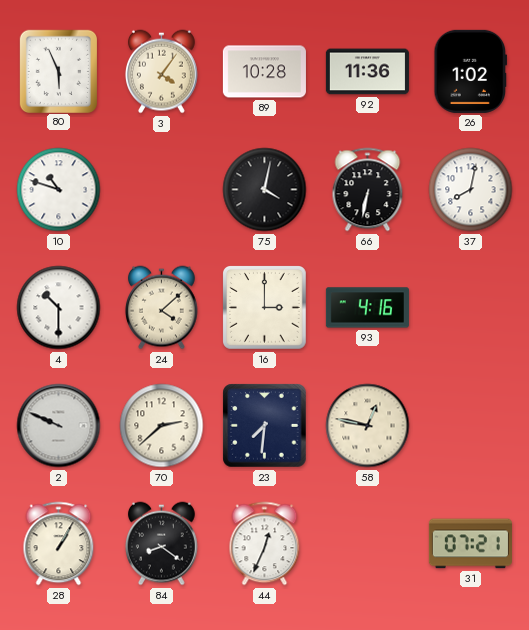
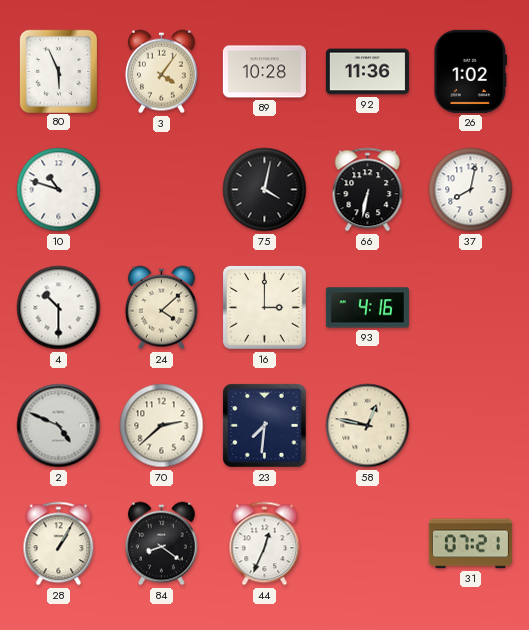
2: 9:49 -> 4:49
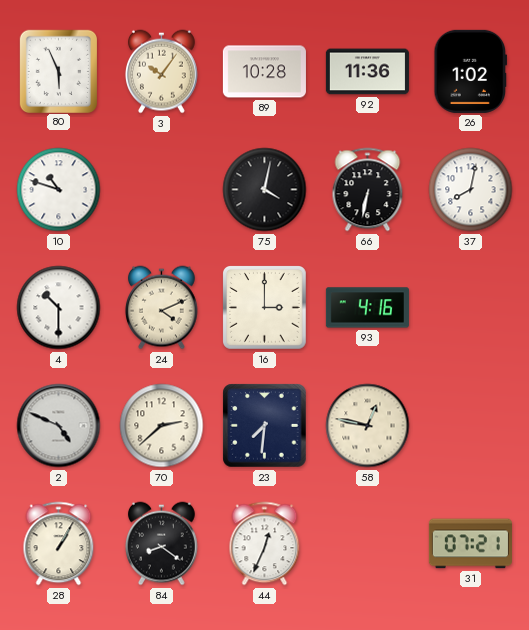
3: 4:06 -> 10:06
24: 4:08 -> 4:11
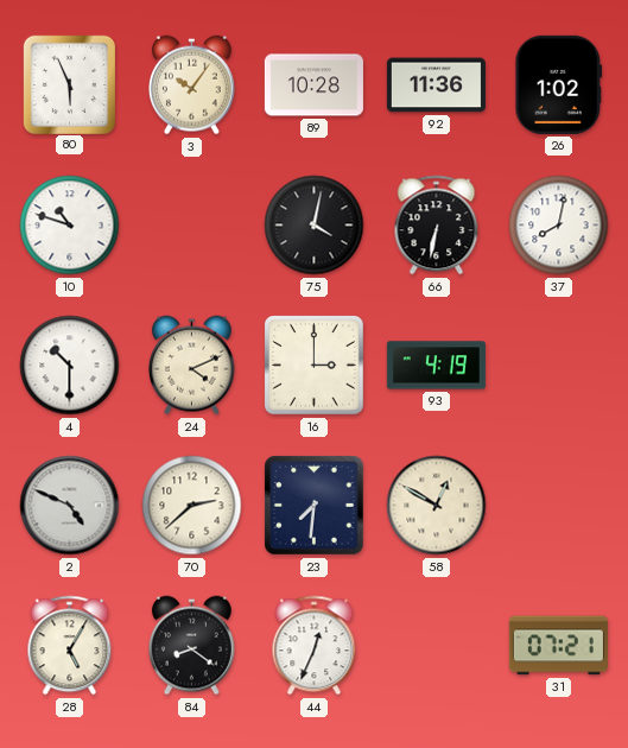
93: 4:16 -> 4:19
58: 12:47 -> 12:50
28: 1:05 -> 5:05
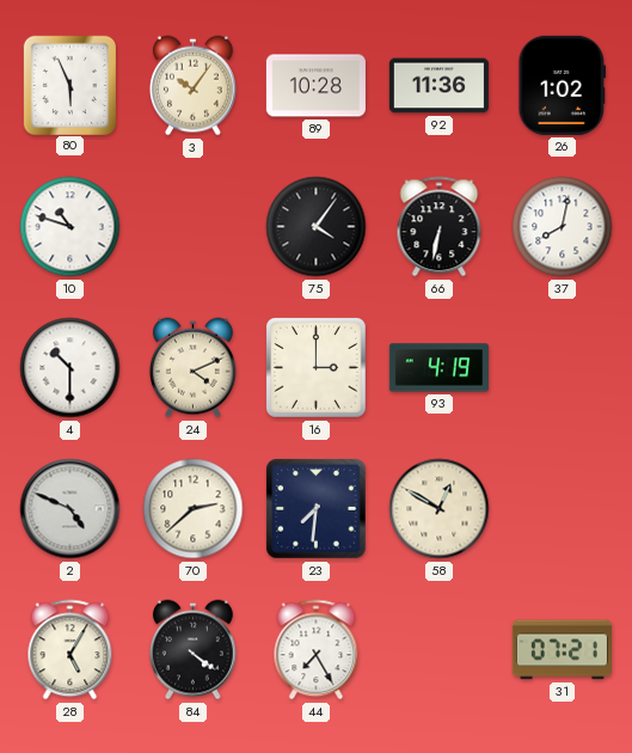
75: 4:02 -> 4:06
84: 8:21 -> 4:21
44: 12:34 -> 7:25
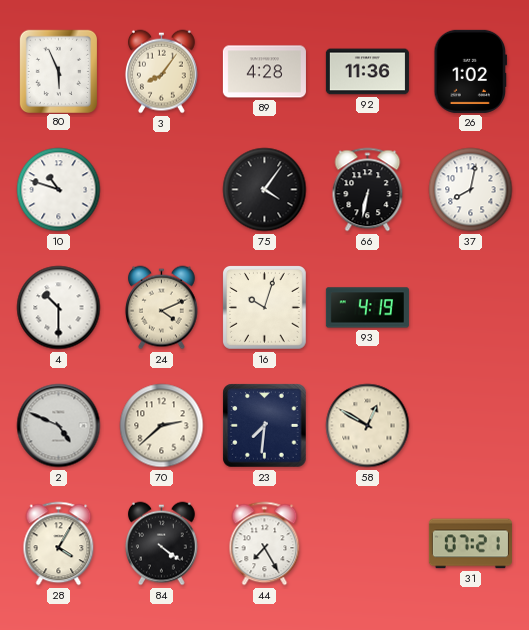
3: 10:06 -> 8:06
89: 10:28 -> 4:28
16: 3:00 -> 10:03
28: 5:05 -> 4:05
